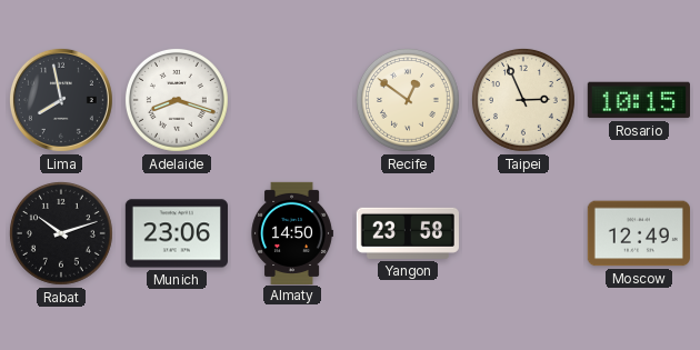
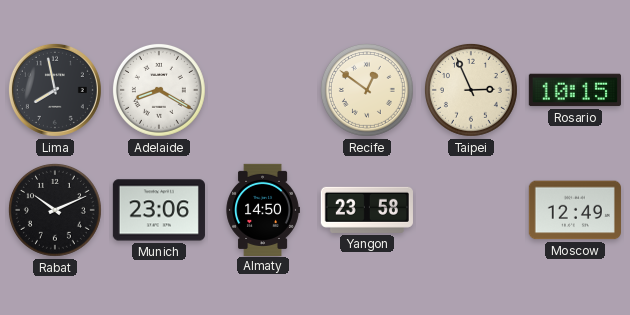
Adelaide: 8:18 -> 8:20
Rabat: 10:12 -> 10:11
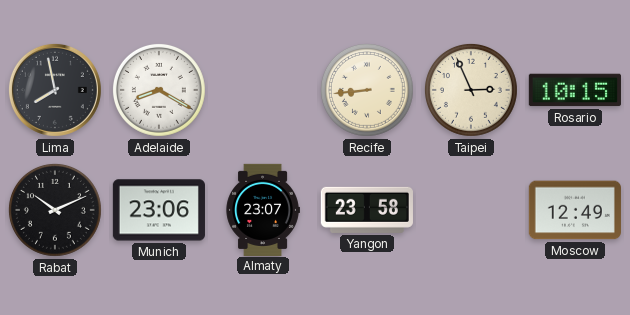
Recife: 12:51 -> 8:44
Almaty: 14:50 -> 23:07
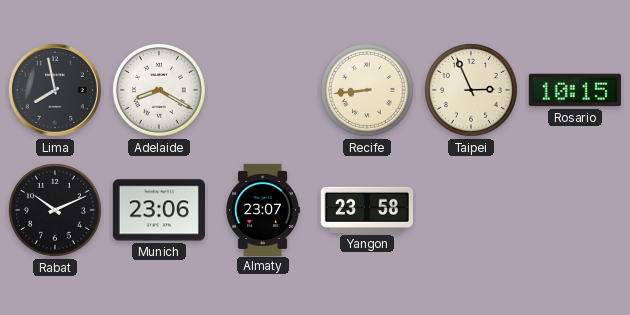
Moscow: 12:49 -> none
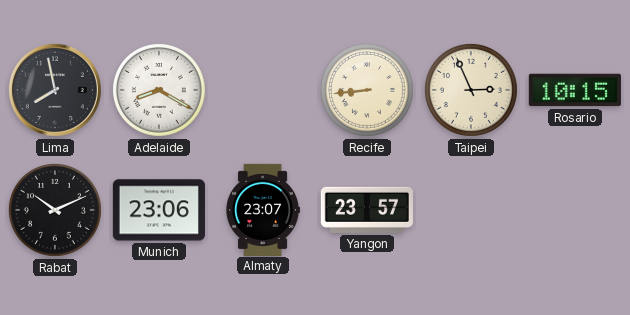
Yangon: 23:58 -> 23:57
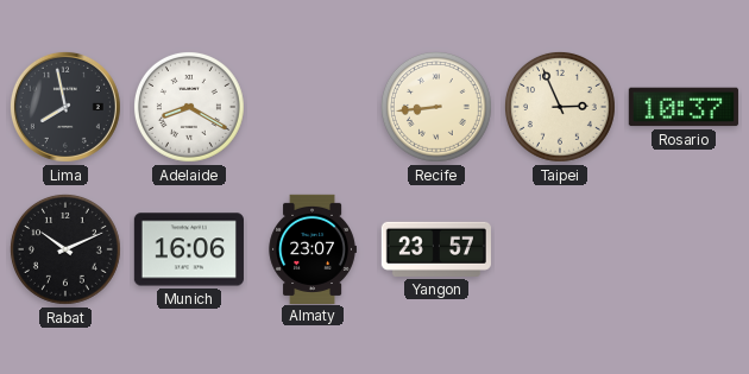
Rosario: 10:15 -> 10:37
Munich: 23:06 -> 16:06
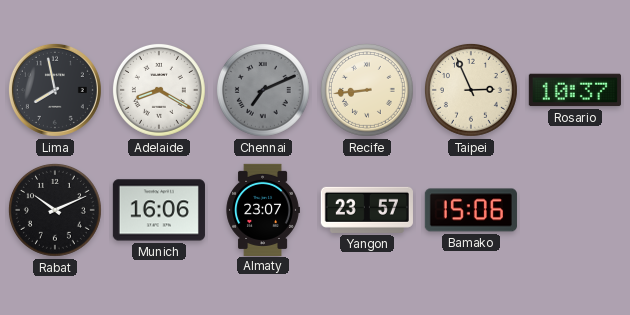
Chennai: none -> 7:11
Bamako: none -> 15:06
